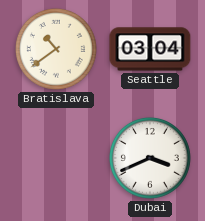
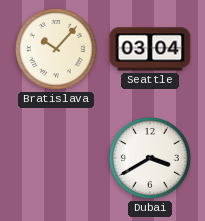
Bratislava: 10:39 -> 10:07
Dubai: 3:41 -> 3:40
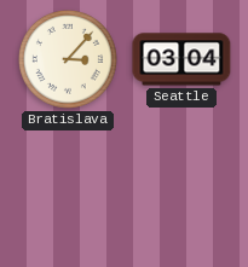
Bratislava: 10:07 -> 3:07
Dubai: 3:40 -> none
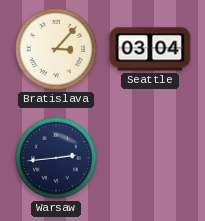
Warsaw: none -> 2:44
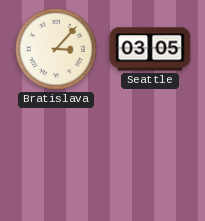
Seattle: 03:04 -> 03:05
Warsaw: 2:44 -> none
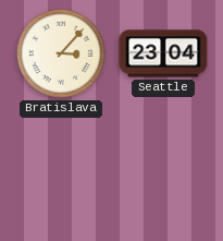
Seattle: 03:05 -> 23:04
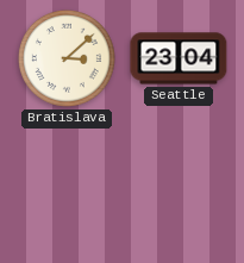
Bratislava: 3:07 -> 3:08
